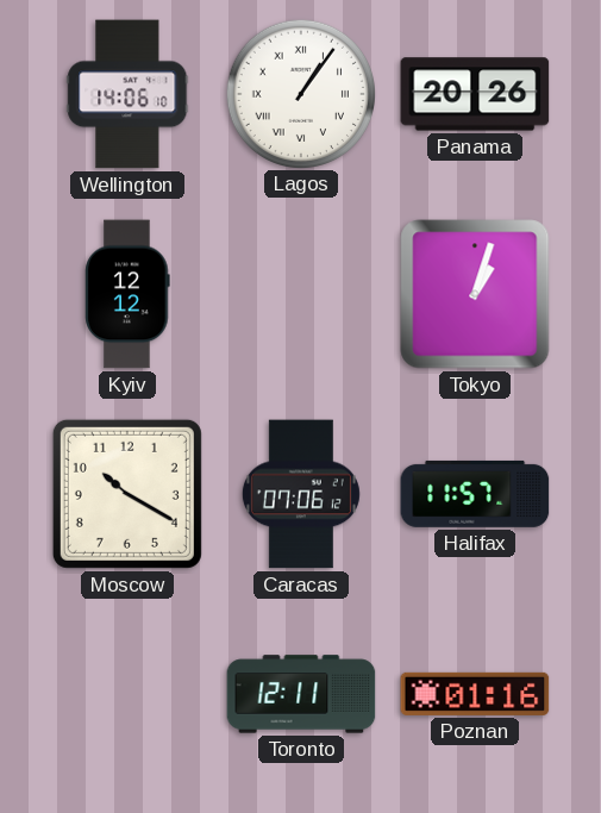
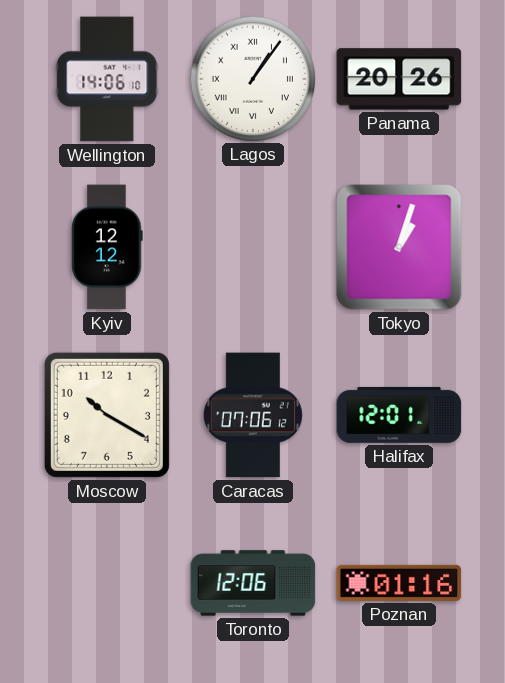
Halifax: 11:57 -> 12:01
Toronto: 12:11 -> 12:06
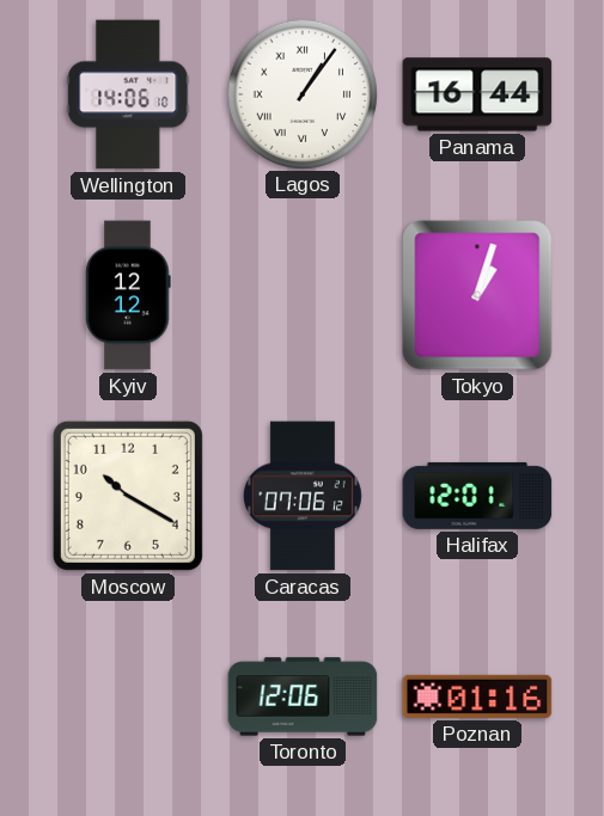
Panama: 20:26 -> 16:44
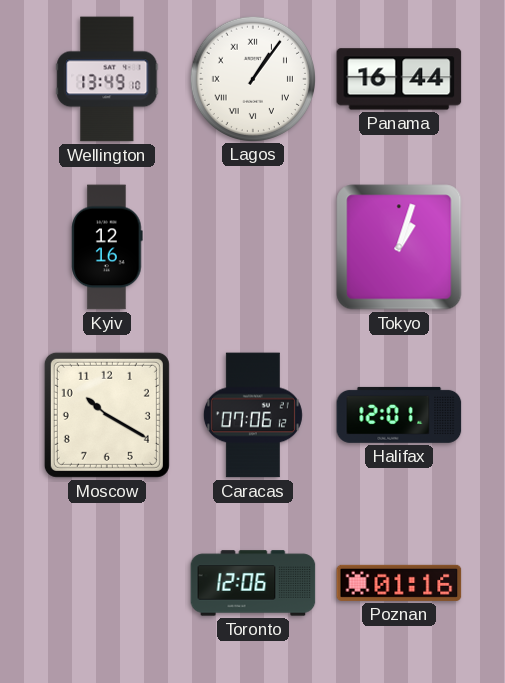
Wellington: 14:06 -> 13:49
Kyiv: 12:12 -> 12:16
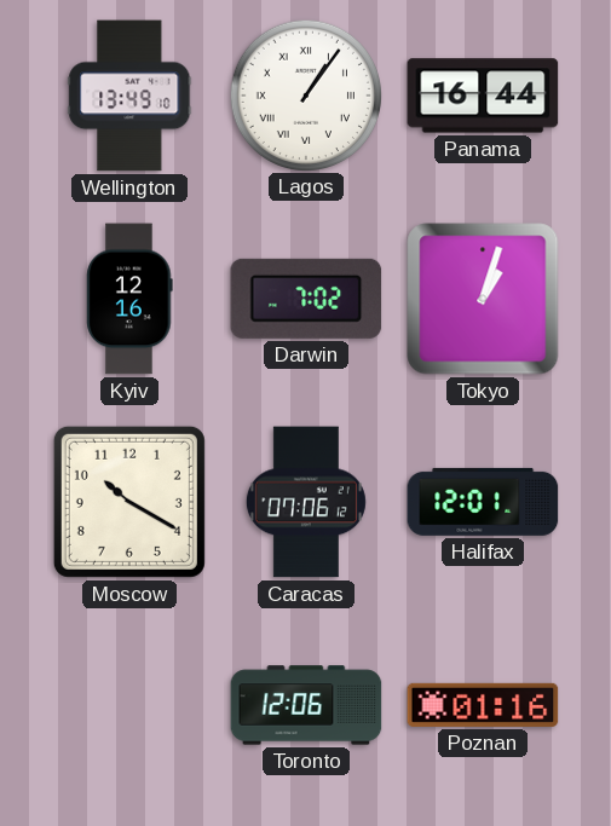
Darwin: none -> 7:02
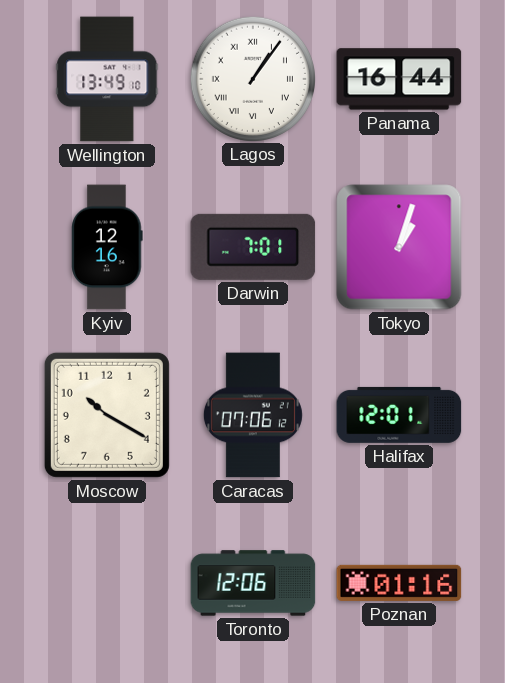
Darwin: 7:02 -> 7:01
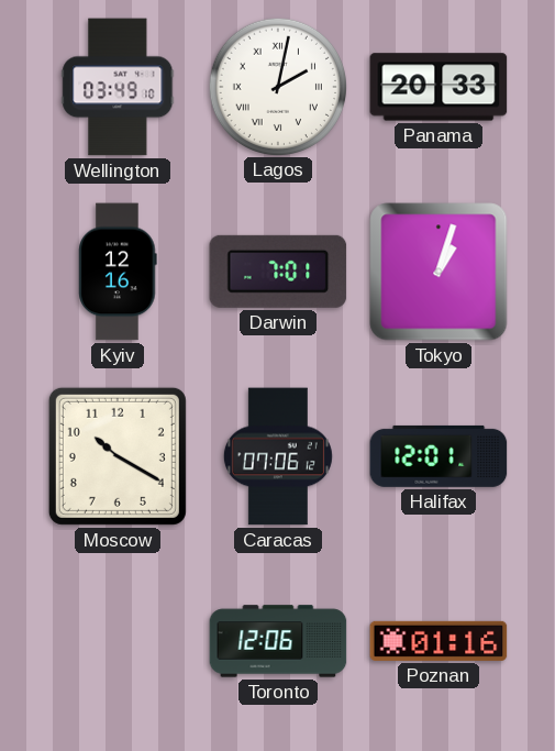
Wellington: 13:49 -> 03:49
Lagos: 1:06 -> 2:02
Panama: 16:44 -> 20:33
